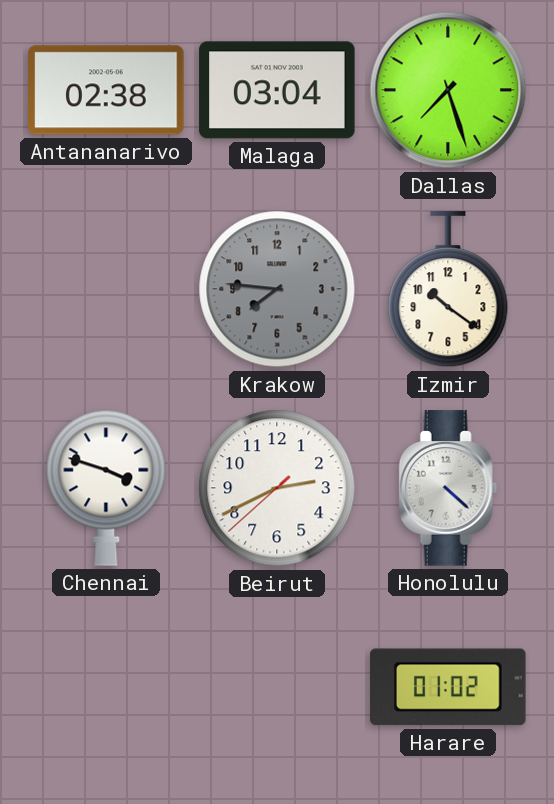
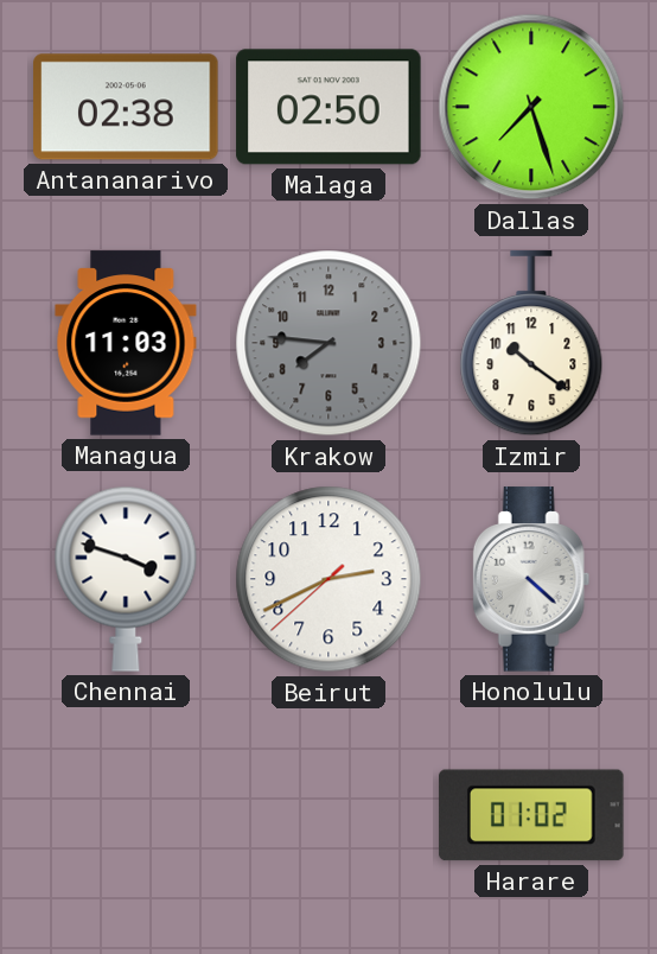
Malaga: 03:04 -> 02:50
Managua: none -> 11:03
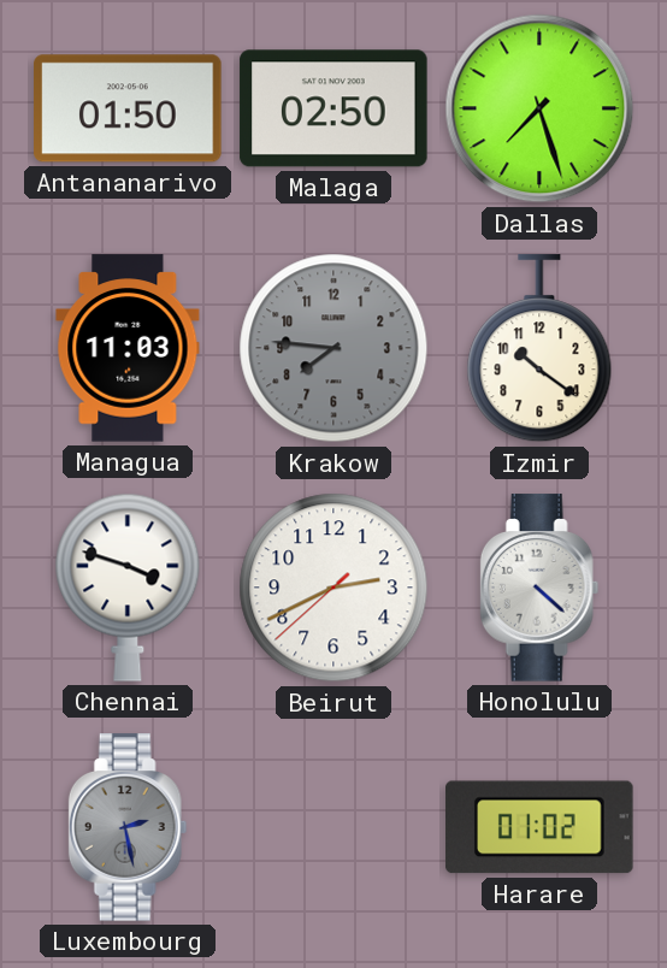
Antananarivo: 02:38 -> 01:50
Luxembourg: none -> 2:28
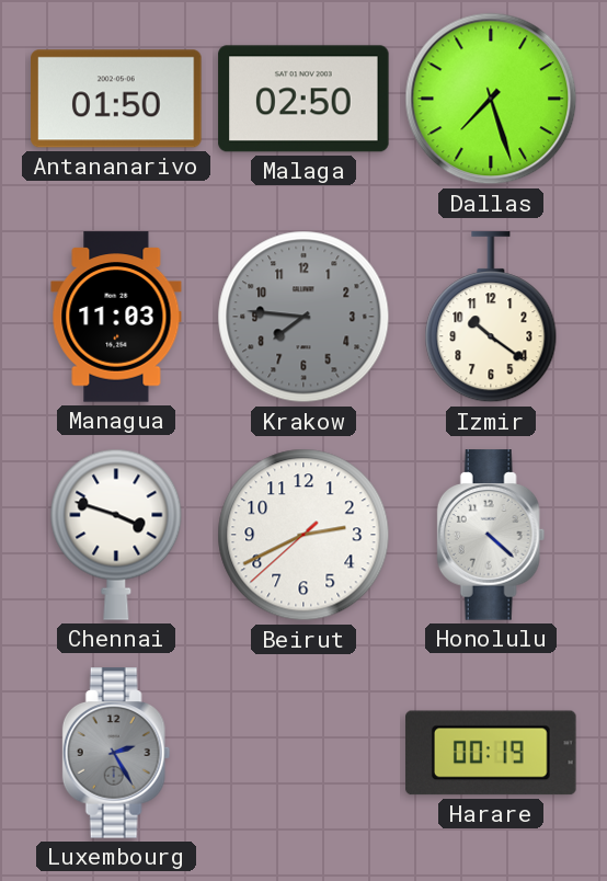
Luxembourg: 2:28 -> 2:25
Harare: 01:02 -> 00:19
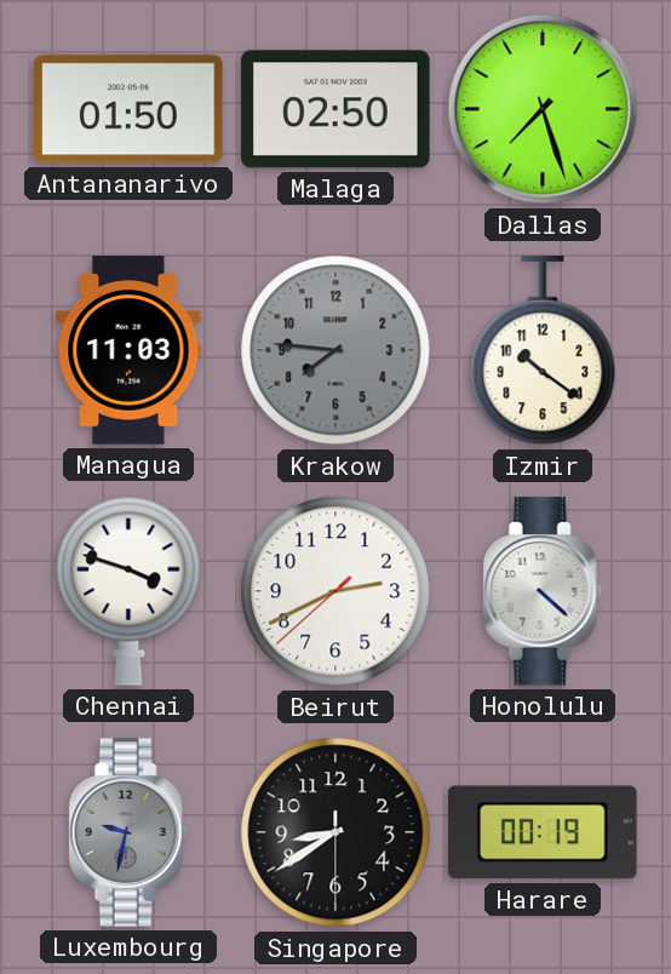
Luxembourg: 2:25 -> 9:32
Singapore: none -> 8:39
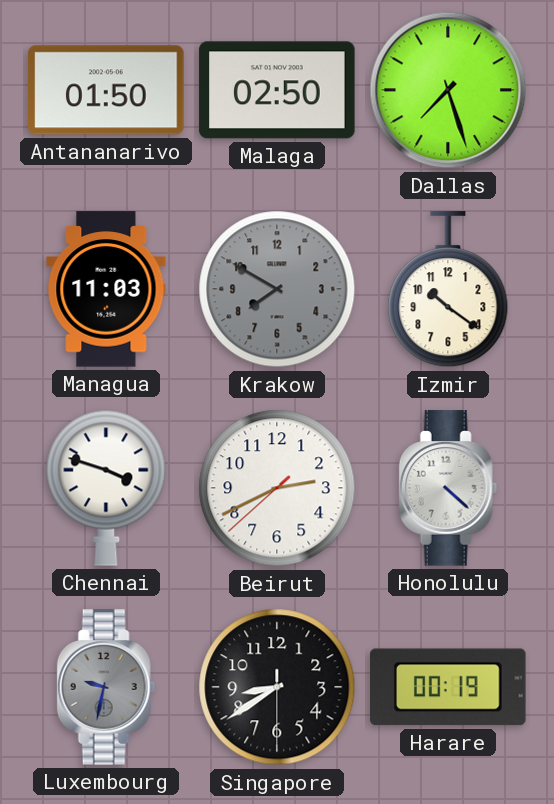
Krakow: 7:46 -> 7:50
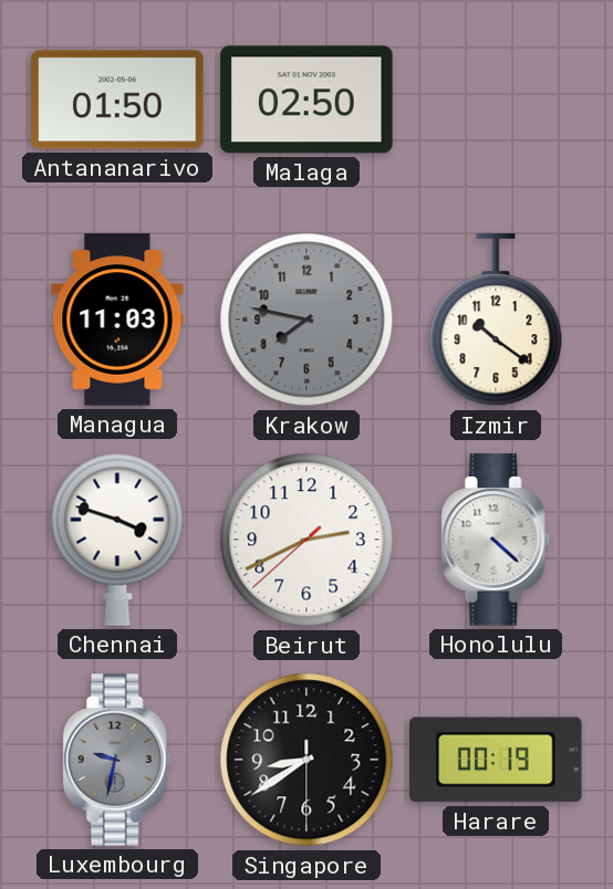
Dallas: 7:27 -> none
Krakow: 7:50 -> 7:47
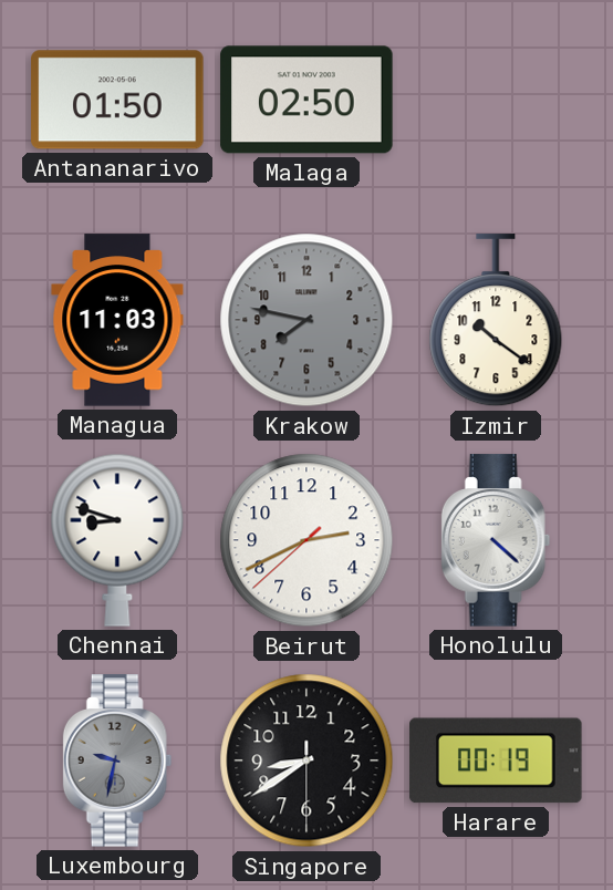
Chennai: 3:48 -> 8:48
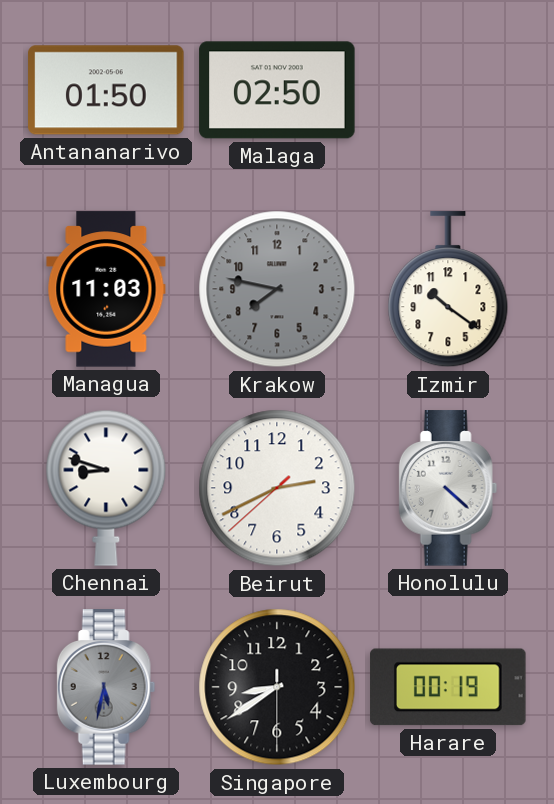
Luxembourg: 9:32 -> 5:32
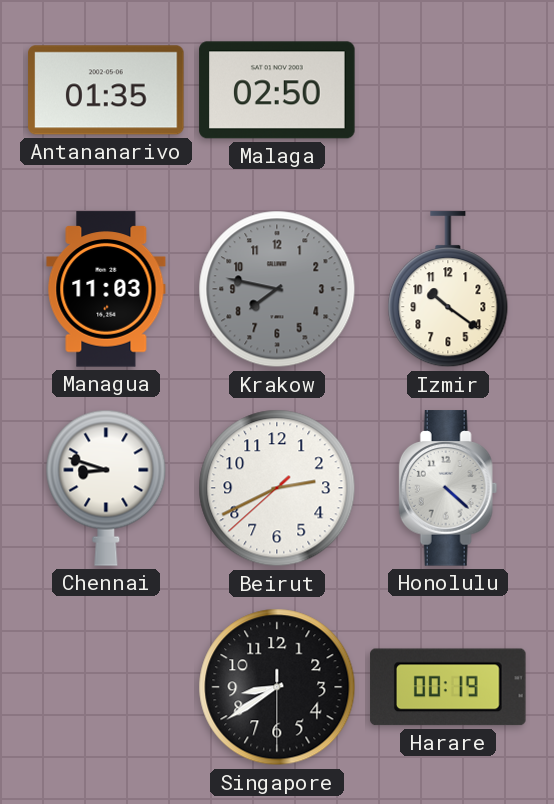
Antananarivo: 01:50 -> 01:35
Luxembourg: 5:32 -> none
